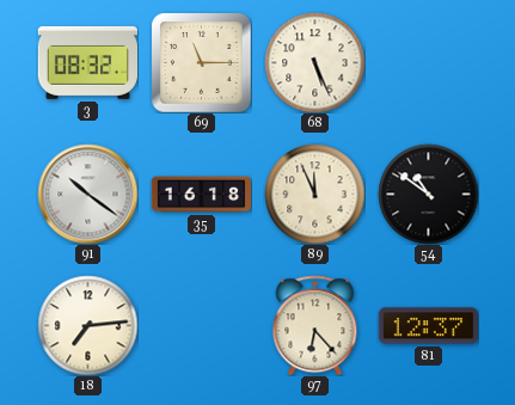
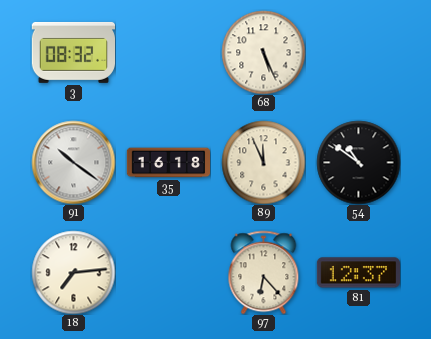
69: 11:15 -> none
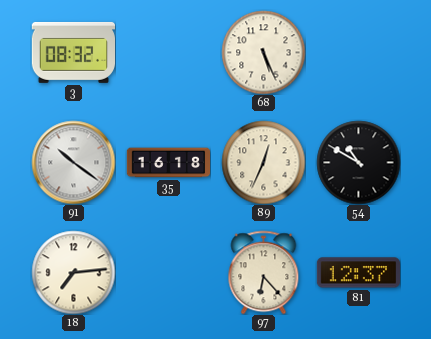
89: 11:56 -> 12:34
54: 10:51 -> 10:50
